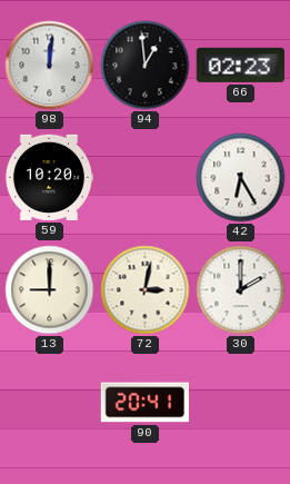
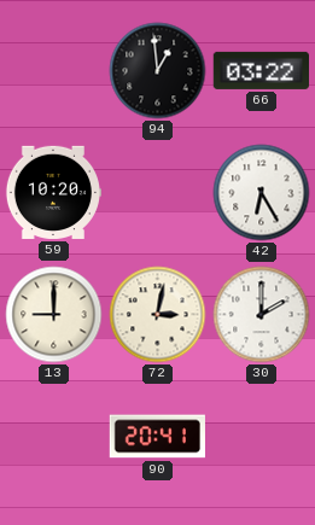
98: 12:01 -> none
66: 02:23 -> 03:22
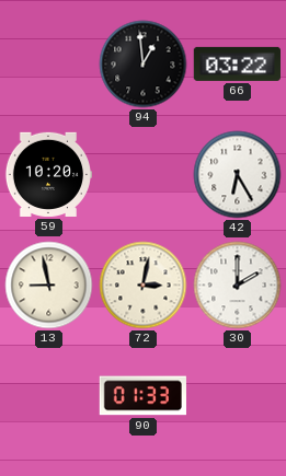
13: 9:00 -> 8:58
90: 20:41 -> 01:33
